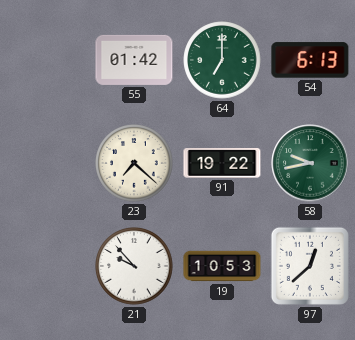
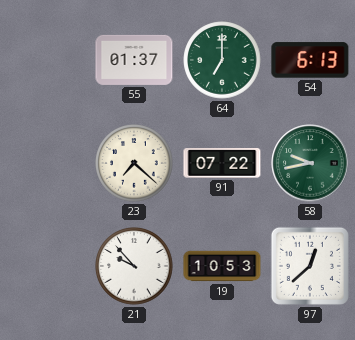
55: 01:42 -> 01:37
91: 19:22 -> 07:22
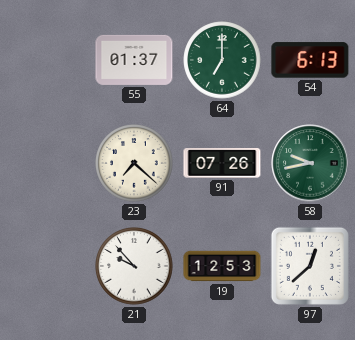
91: 07:22 -> 07:26
19: 10:53 -> 12:53
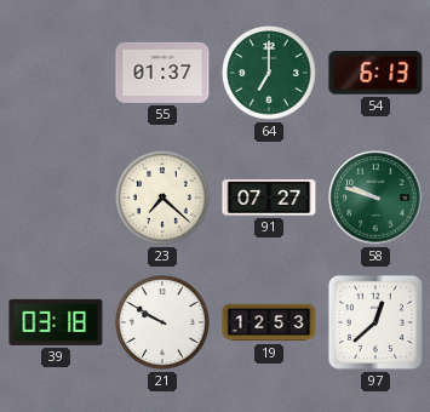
91: 07:26 -> 07:27
58: 9:43 -> 9:48
39: none -> 03:18
21: 9:53 -> 9:50
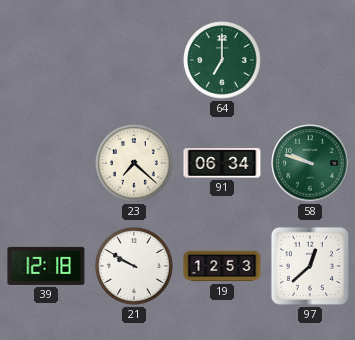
55: 01:37 -> none
54: 6:13 -> none
91: 07:27 -> 06:34
39: 03:18 -> 12:18
